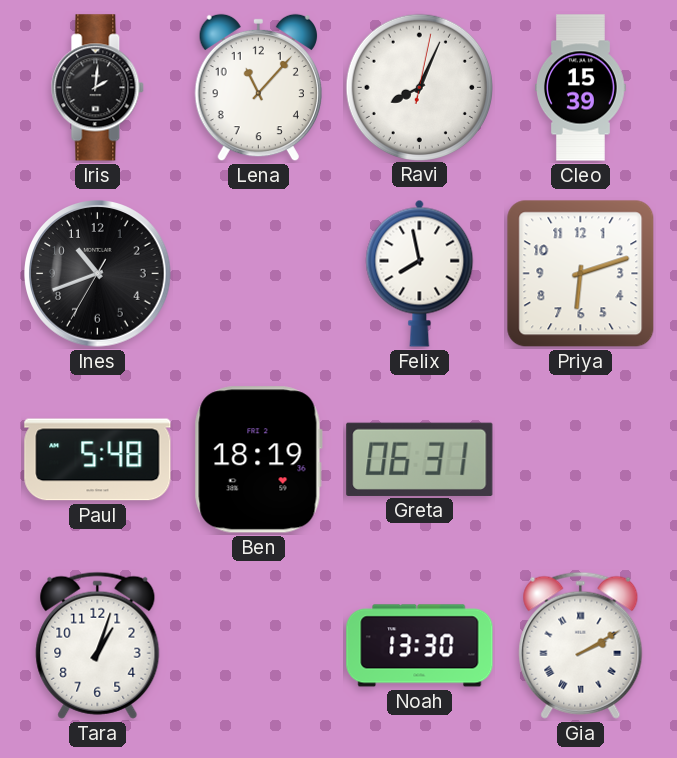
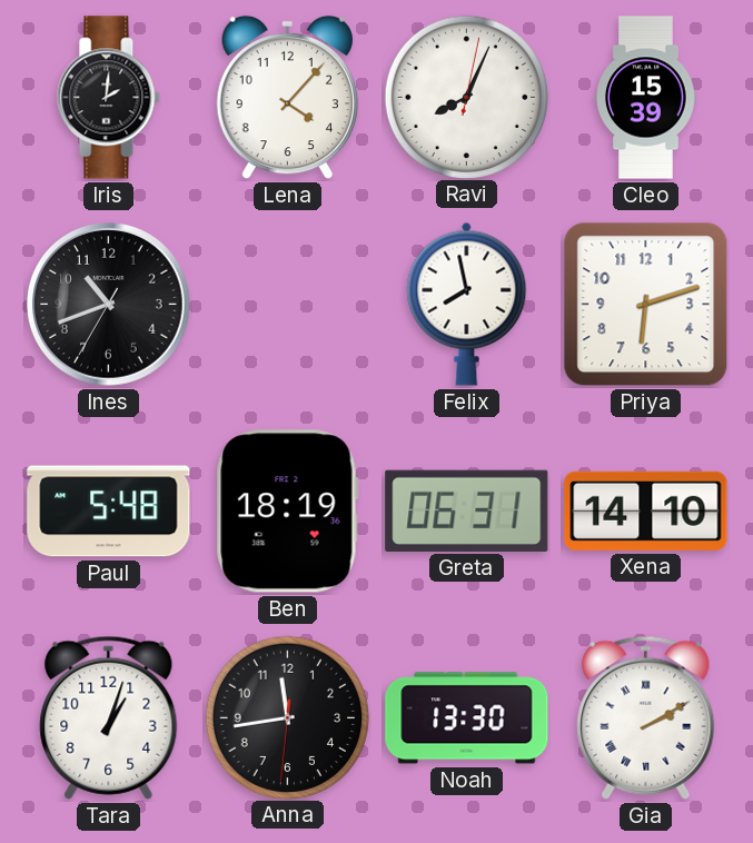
Lena: 11:07 -> 4:07
Xena: none -> 14:10
Anna: none -> 11:43
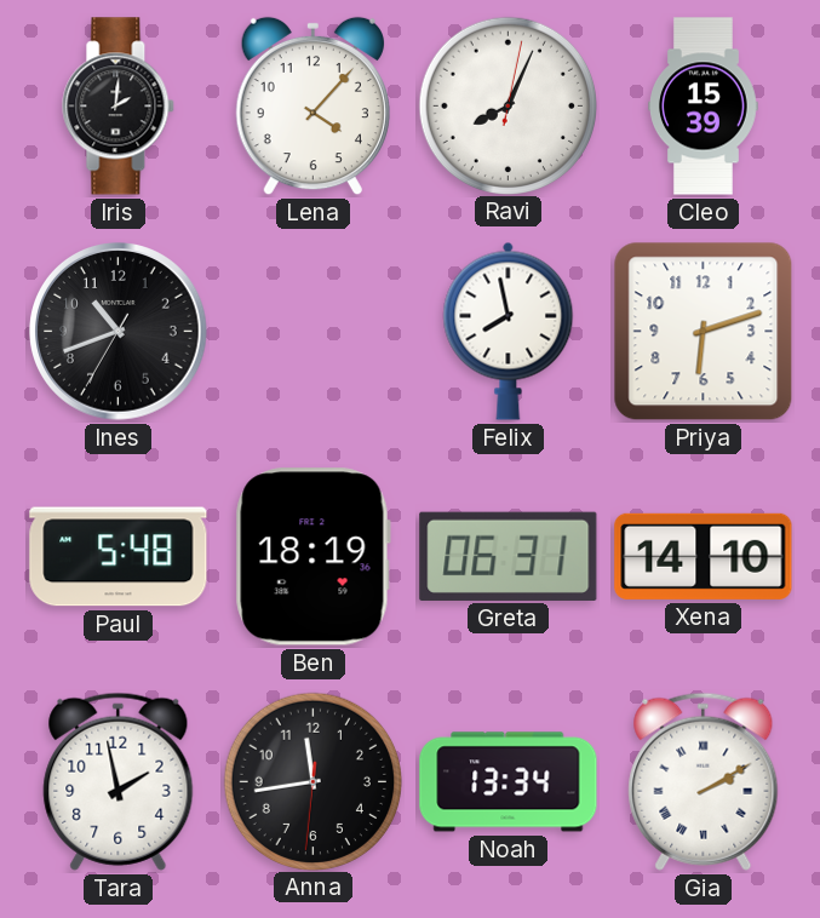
Tara: 1:03 -> 1:58
Noah: 13:30 -> 13:34
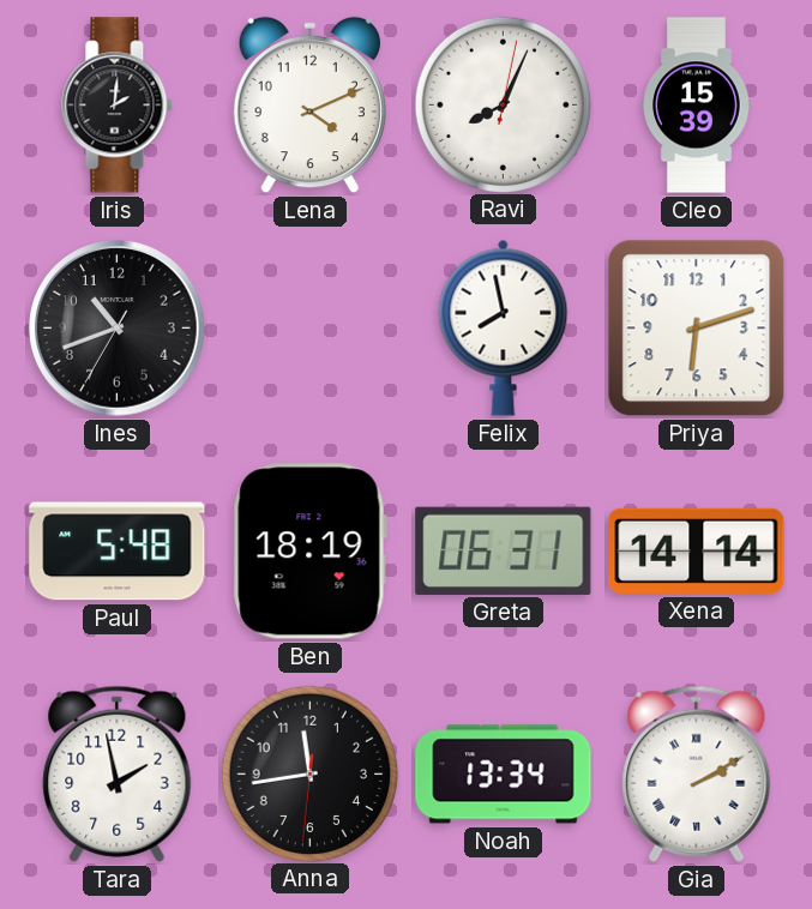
Lena: 4:07 -> 4:11
Xena: 14:10 -> 14:14
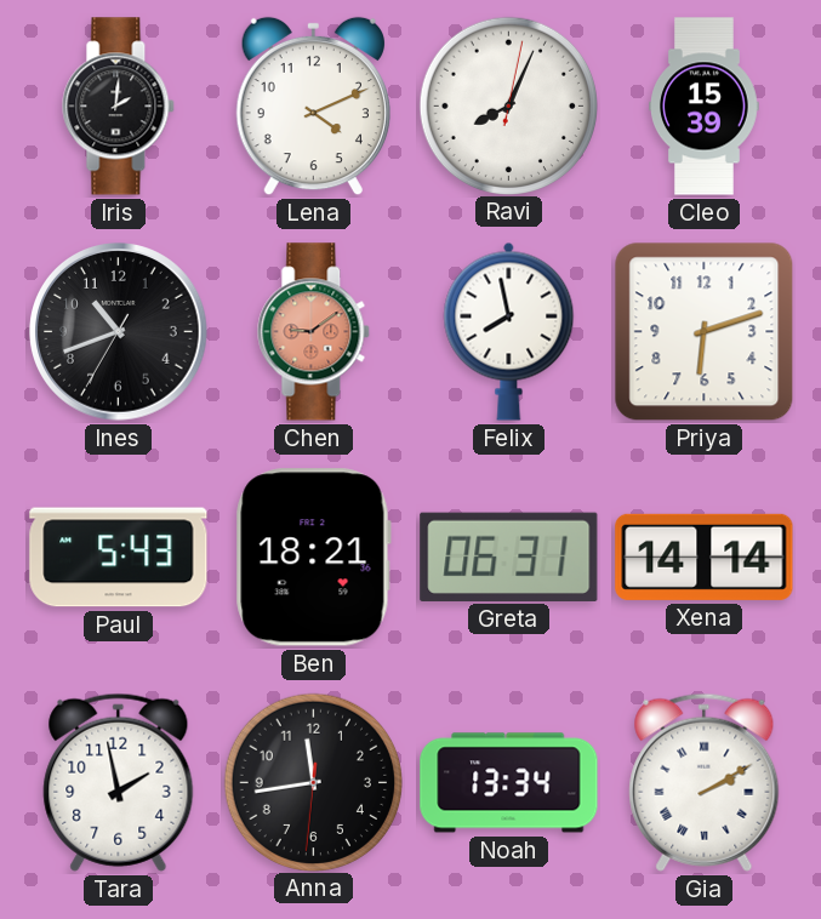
Chen: none -> 9:09
Paul: 5:48 -> 5:43
Ben: 18:19 -> 18:21
